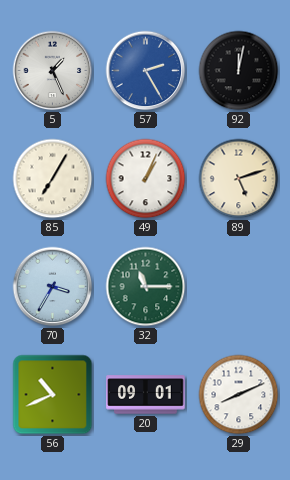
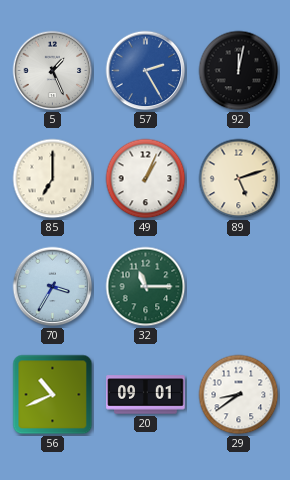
85: 7:05 -> 7:00
29: 8:11 -> 8:39
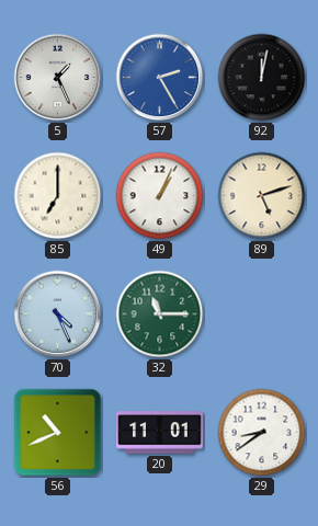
70: 3:35 -> 4:26
20: 09:01 -> 11:01
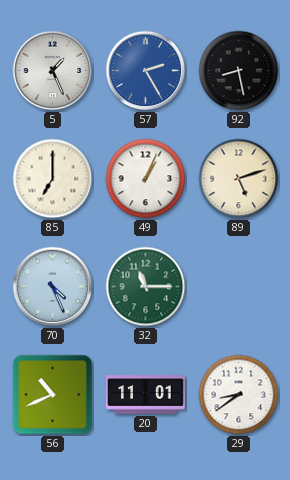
92: 12:02 -> 8:28
